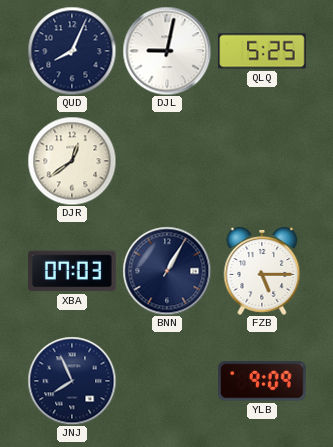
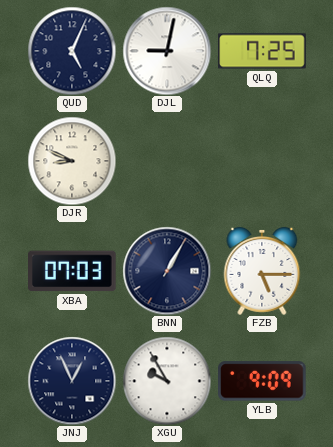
QUD: 8:04 -> 5:04
QLQ: 5:25 -> 7:25
DJR: 12:39 -> 8:49
JNJ: 7:56 -> 12:56
XGU: none -> 9:55
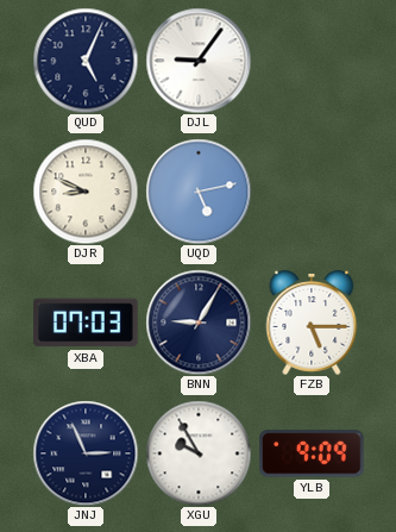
DJL: 9:02 -> 9:06
QLQ: 7:25 -> none
UQD: none -> 5:13
BNN: 1:05 -> 9:05
JNJ: 12:56 -> 2:56
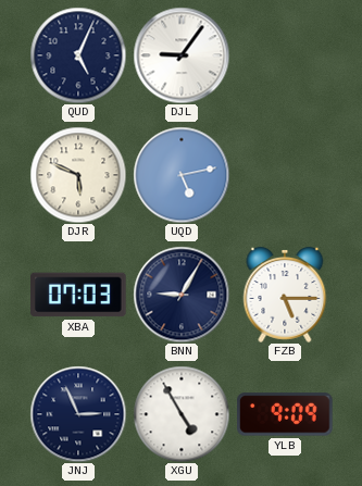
DJR: 8:49 -> 5:49
XGU: 9:55 -> 4:55
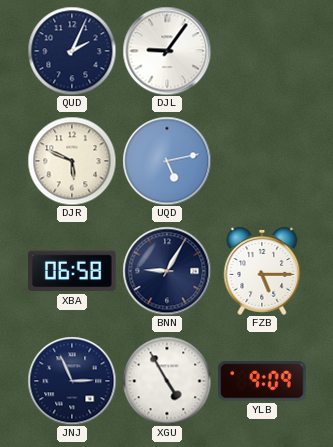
QUD: 5:04 -> 2:04
XBA: 07:03 -> 06:58
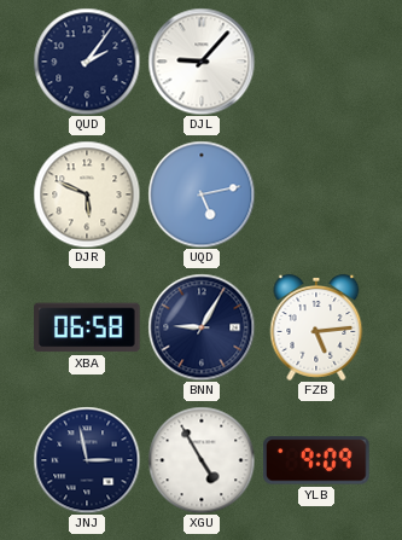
QUD: 2:04 -> 2:06
DJL: 9:06 -> 9:07
FZB: 5:15 -> 5:14
JNJ: 2:56 -> 2:58
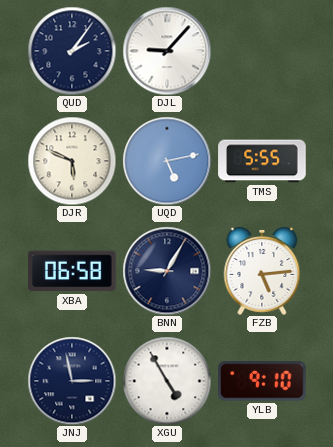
TMS: none -> 5:55
YLB: 9:09 -> 9:10
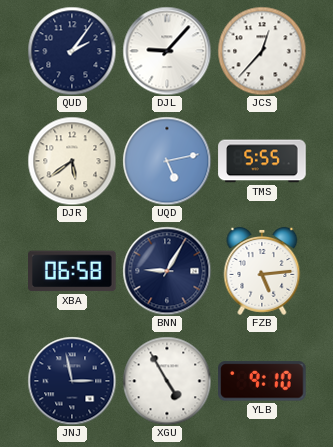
JCS: none -> 12:37
DJR: 5:49 -> 5:39
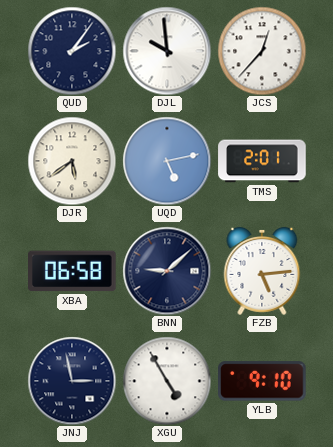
DJL: 9:07 -> 9:59
TMS: 5:55 -> 2:01
BNN: 9:05 -> 9:08
